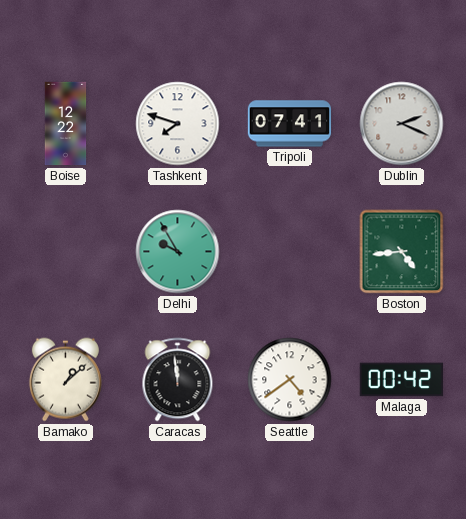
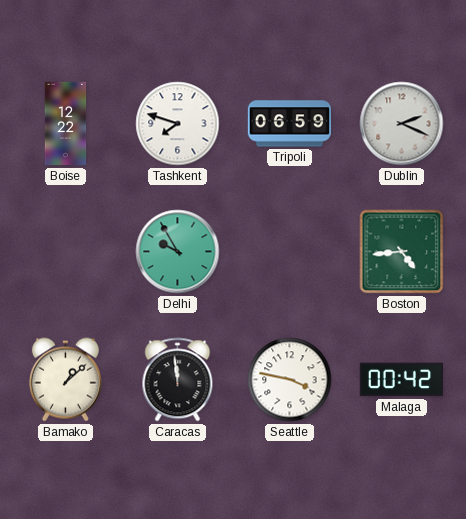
Tripoli: 07:41 -> 06:59
Seattle: 4:39 -> 3:47
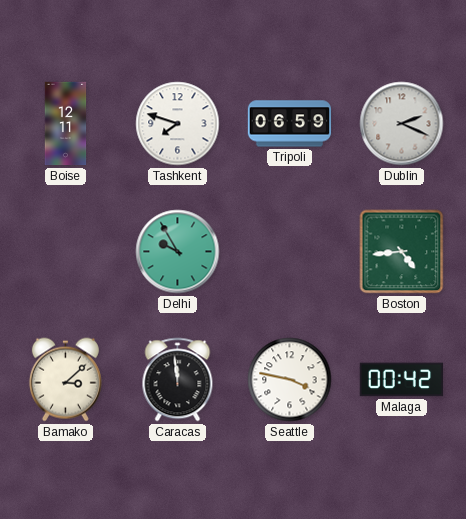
Boise: 12:22 -> 12:11
Bamako: 1:08 -> 3:08
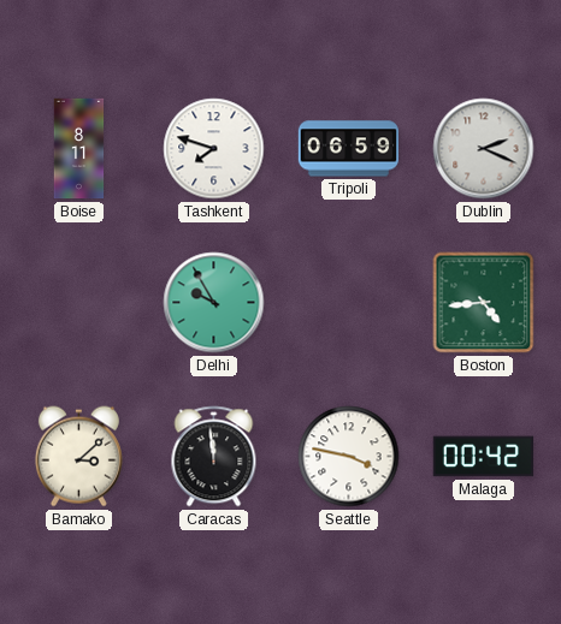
Boise: 12:11 -> 8:11
